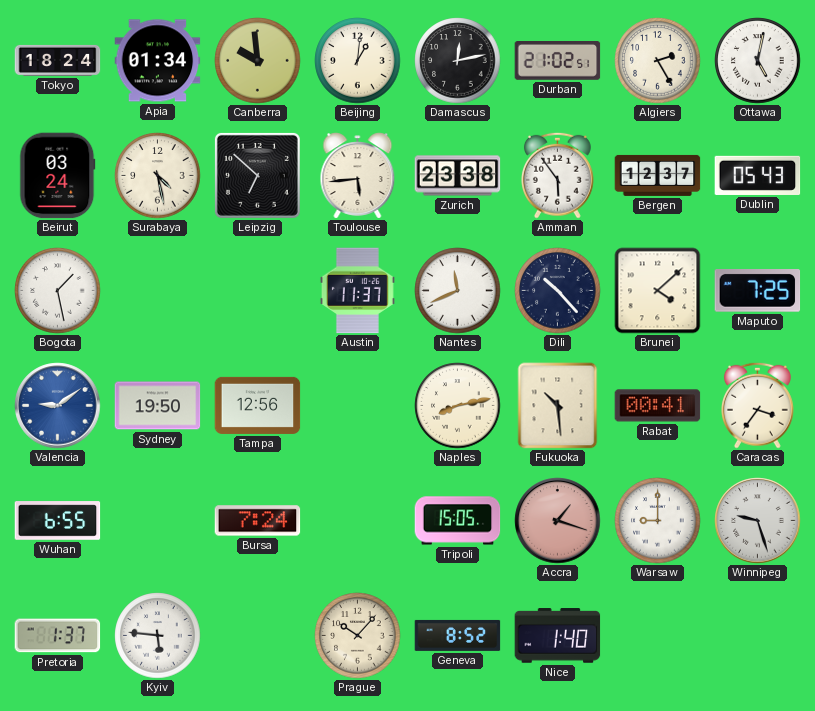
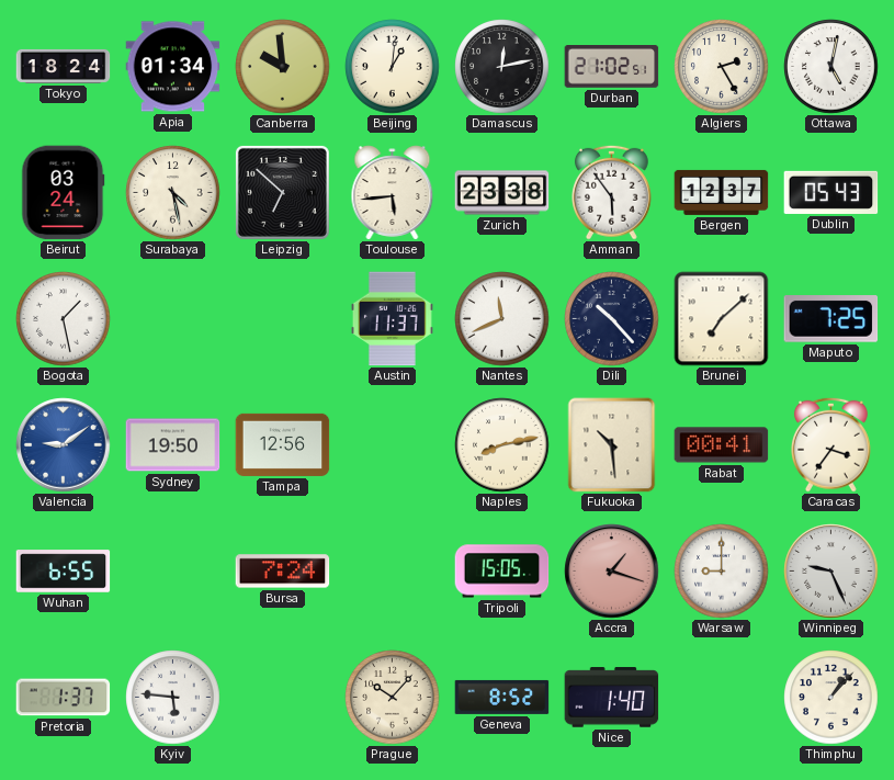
Brunei: 4:08 -> 7:08
Winnipeg: 9:27 -> 9:26
Thimphu: none -> 1:07
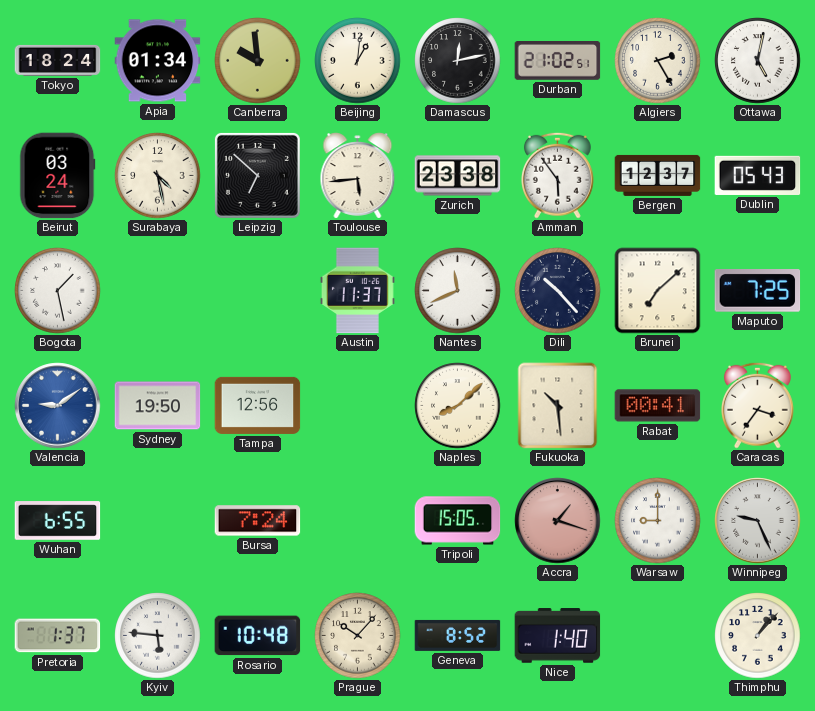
Naples: 8:13 -> 8:08
Rosario: none -> 10:48
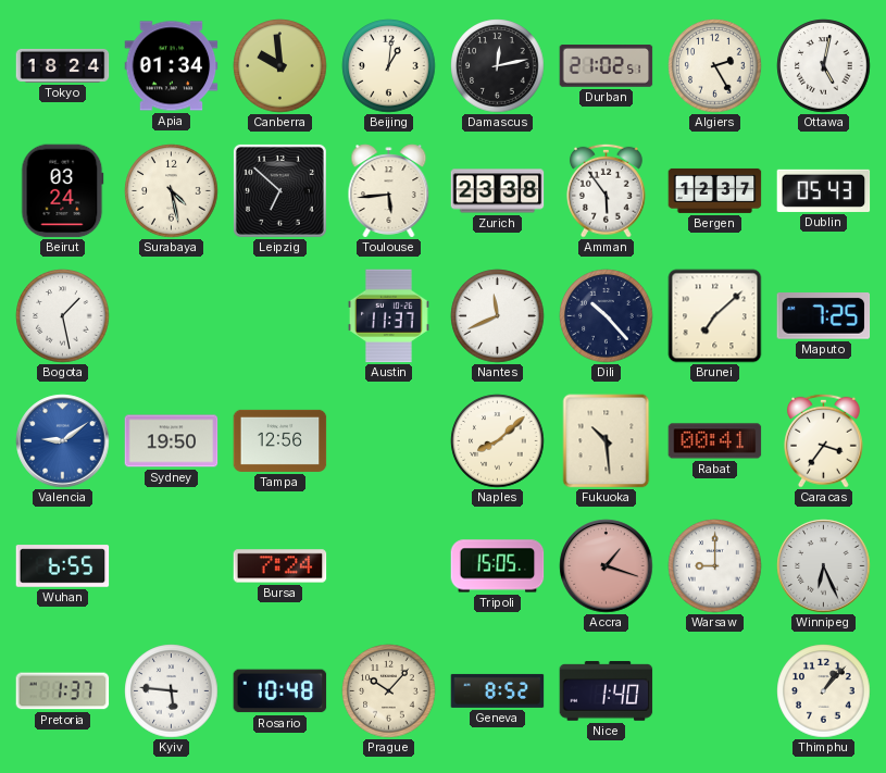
Winnipeg: 9:26 -> 6:26
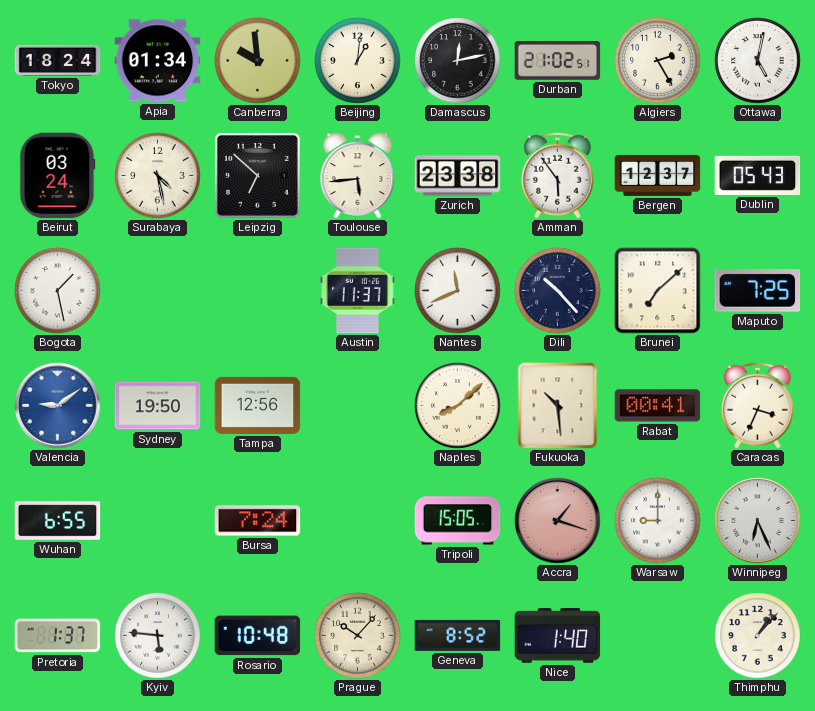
Caracas: 3:36 -> 3:34
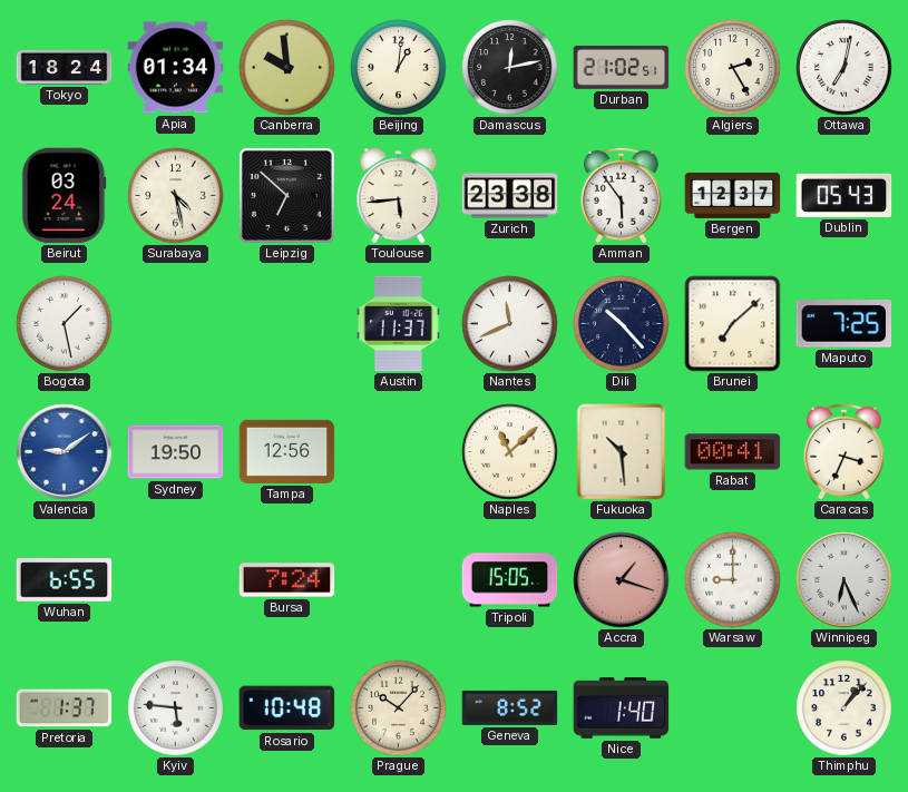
Ottawa: 5:02 -> 7:02
Naples: 8:08 -> 11:08
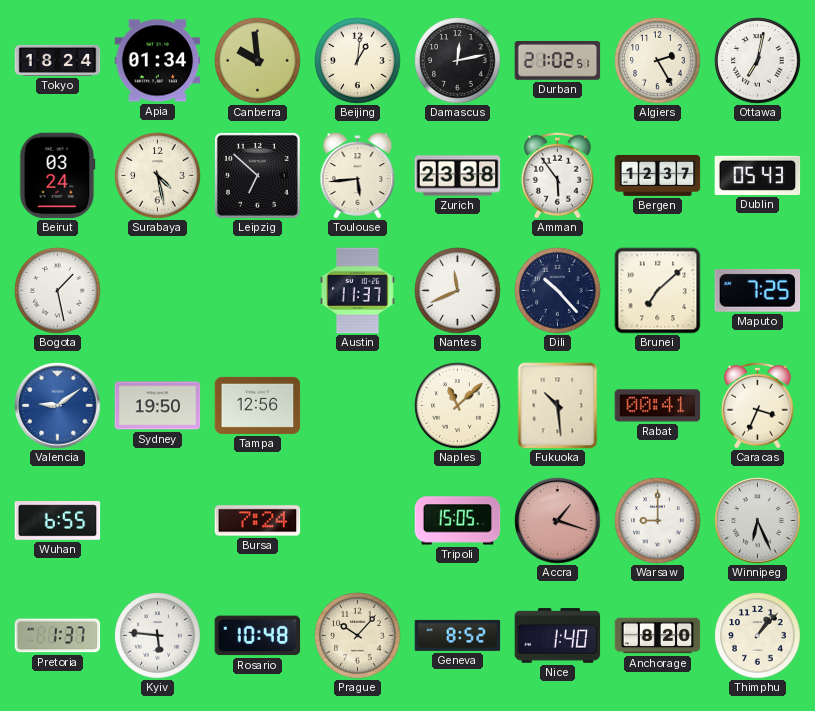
Anchorage: none -> 8:20
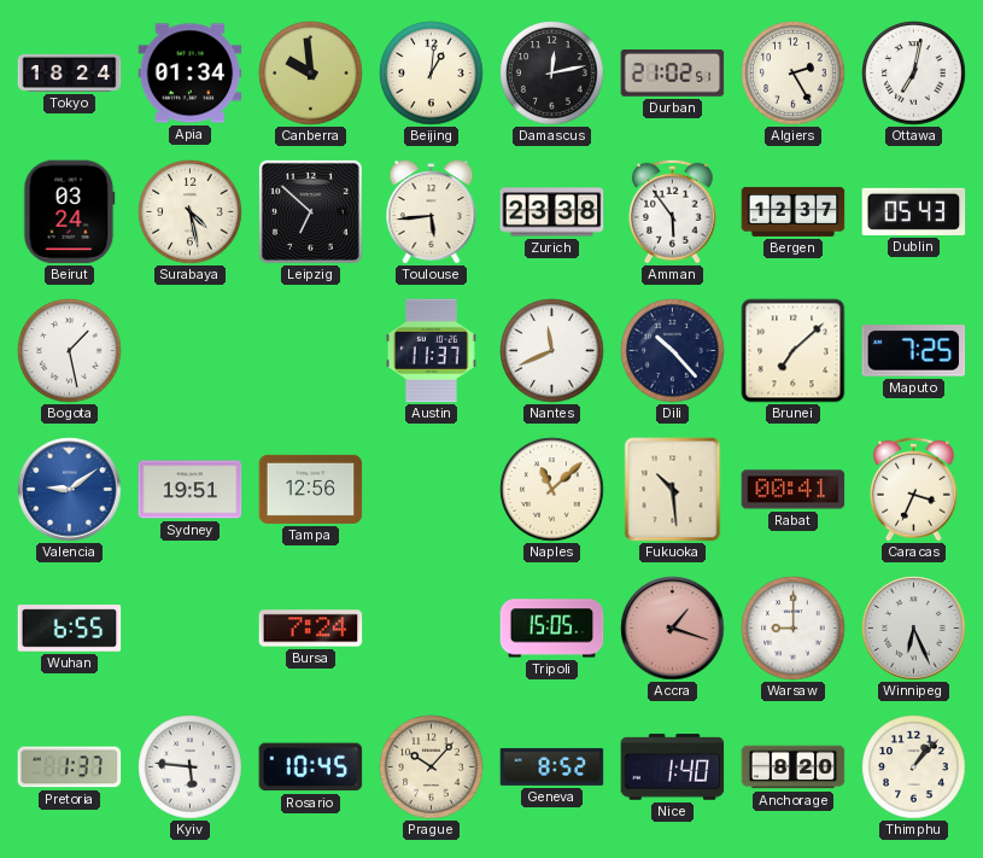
Sydney: 19:50 -> 19:51
Rosario: 10:48 -> 10:45
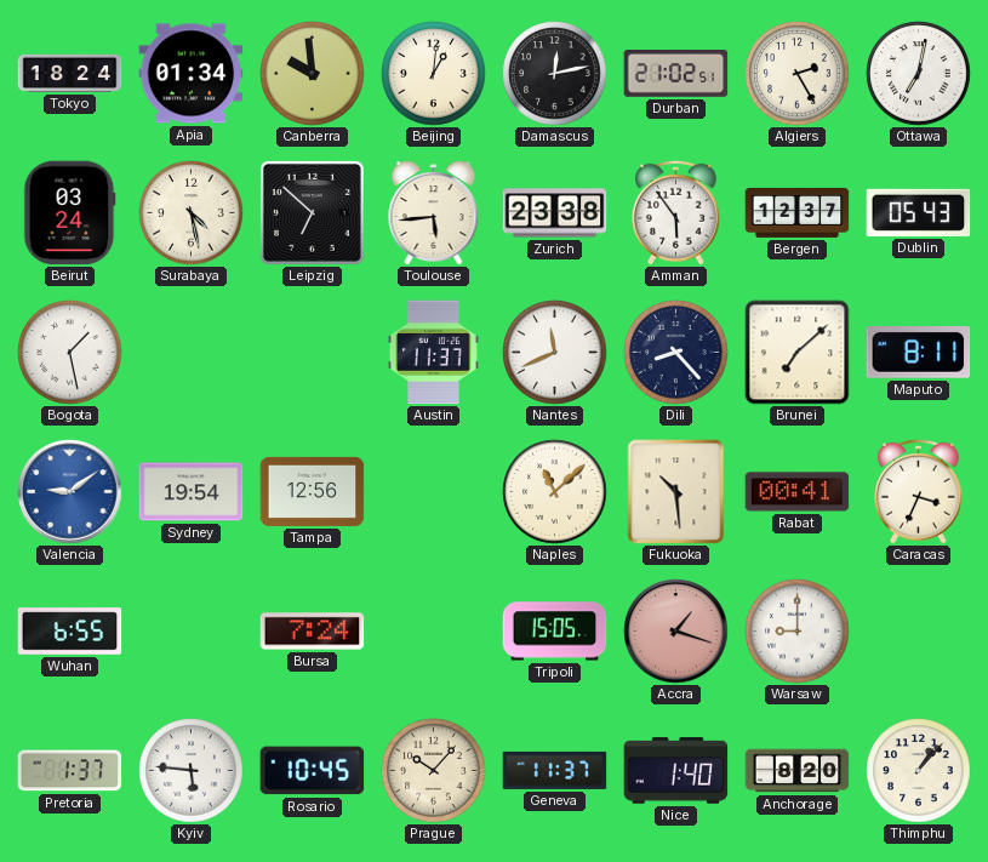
Dili: 10:23 -> 8:23
Maputo: 7:25 -> 8:11
Sydney: 19:51 -> 19:54
Winnipeg: 6:26 -> none
Geneva: 8:52 -> 11:37
